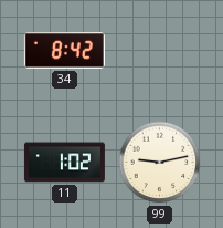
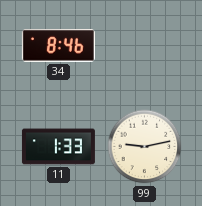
34: 8:42 -> 8:46
11: 1:02 -> 1:33
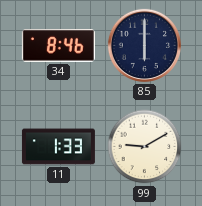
85: none -> 6:00
99: 9:13 -> 9:10
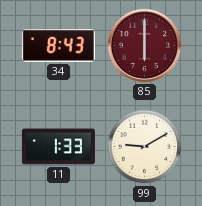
34: 8:46 -> 8:43
85 dial: navy -> burgundy
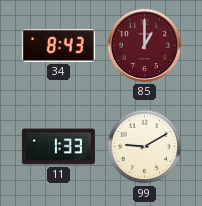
85: 6:00 -> 1:00
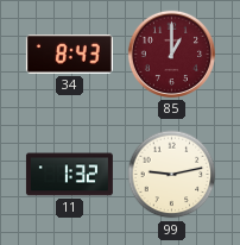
11: 1:33 -> 1:32
99: 9:10 -> 9:13
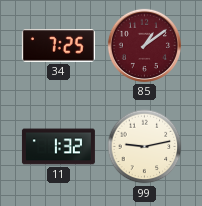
34: 8:43 -> 7:25
85: 1:00 -> 1:09
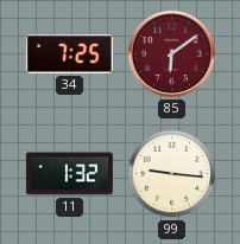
85: 1:09 -> 6:09
99: 9:13 -> 9:16
